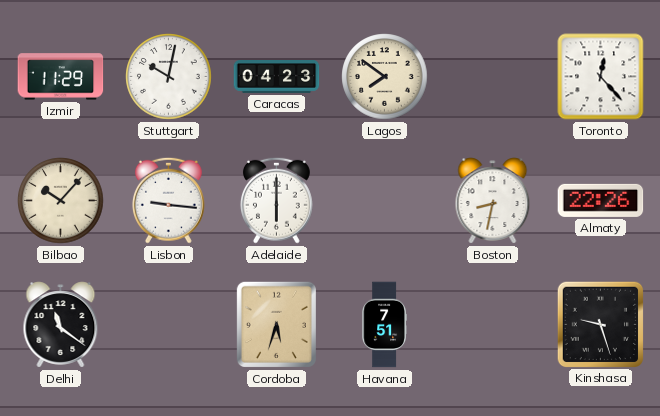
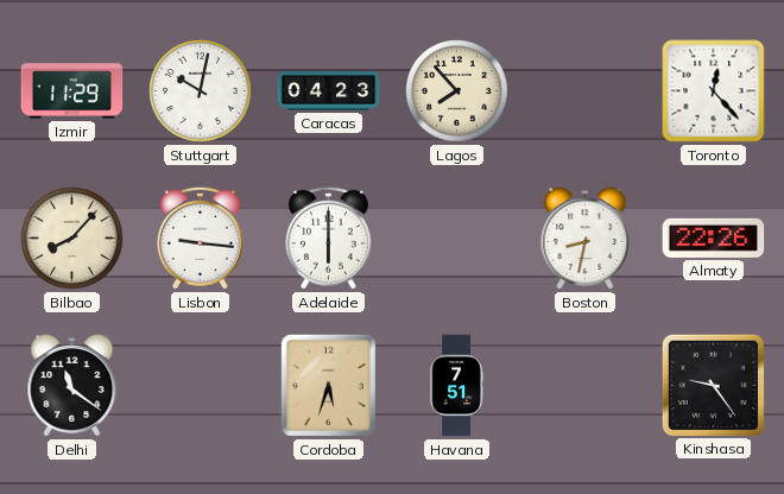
Lagos: 7:51 -> 7:53
Bilbao: 10:07 -> 8:07
Kinshasa: 9:27 -> 9:24
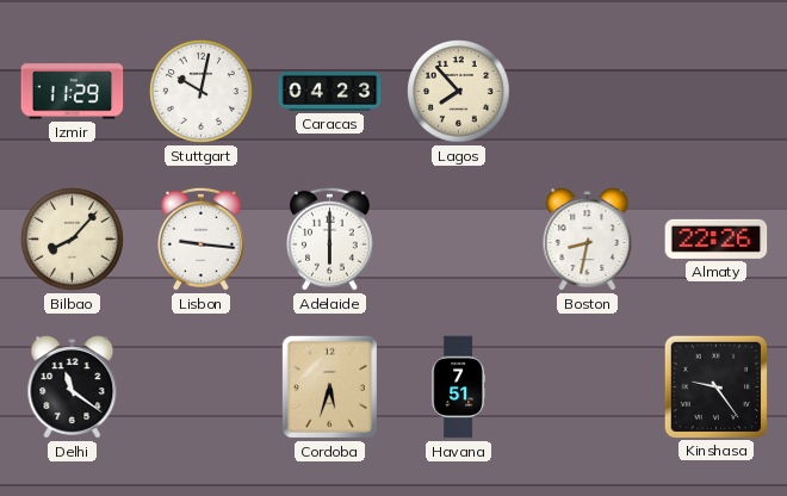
Toronto: 12:23 -> none
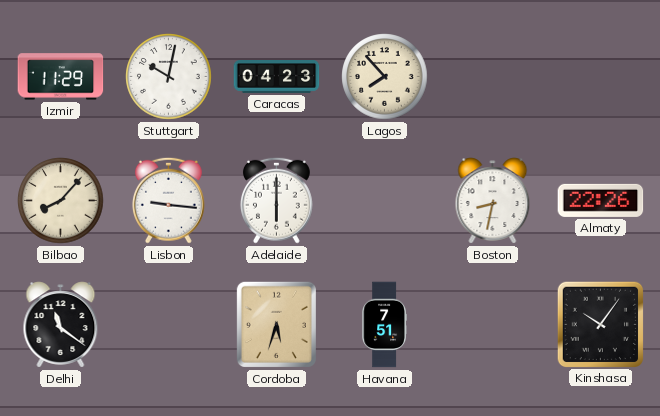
Kinshasa: 9:24 -> 10:06
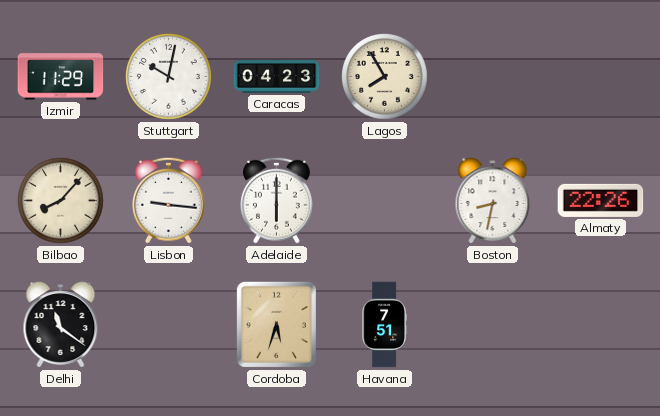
Lagos: 7:53 -> 7:55
Kinshasa: 10:06 -> none
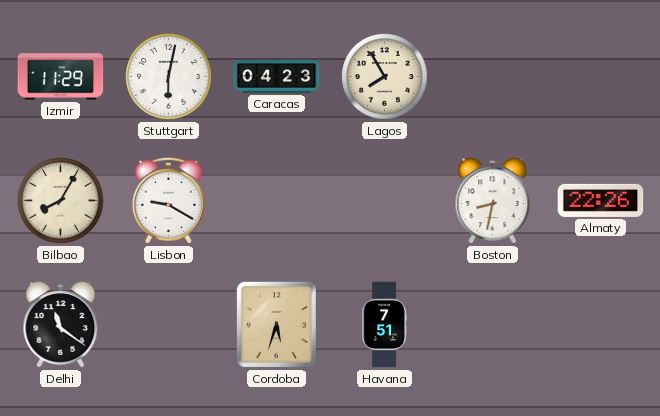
Stuttgart: 10:02 -> 6:02
Bilbao: 8:07 -> 8:05
Lisbon: 9:16 -> 9:20
Adelaide: 6:00 -> none
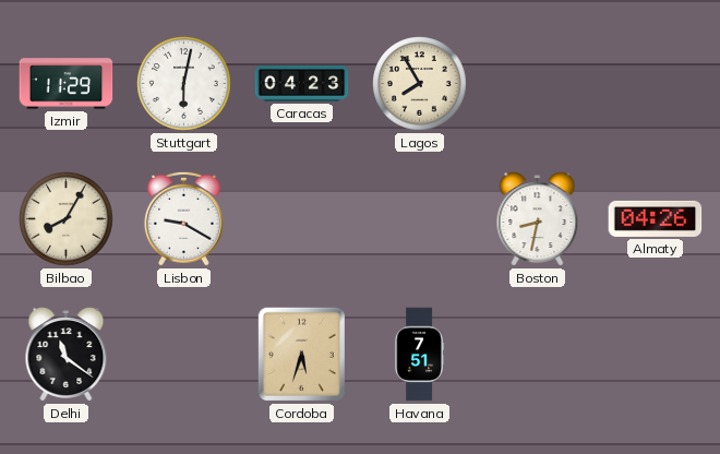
Almaty: 22:26 -> 04:26
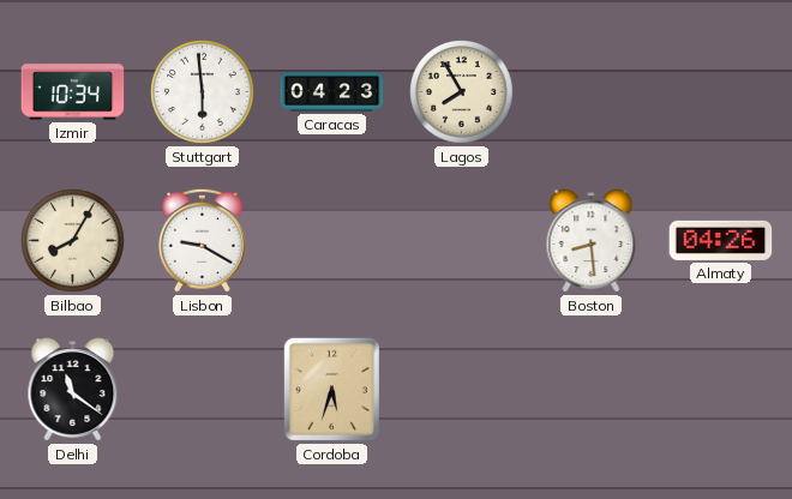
Izmir: 11:29 -> 10:34
Stuttgart: 6:02 -> 5:59
Boston: 8:32 -> 8:29
Havana: 7:51 -> none
